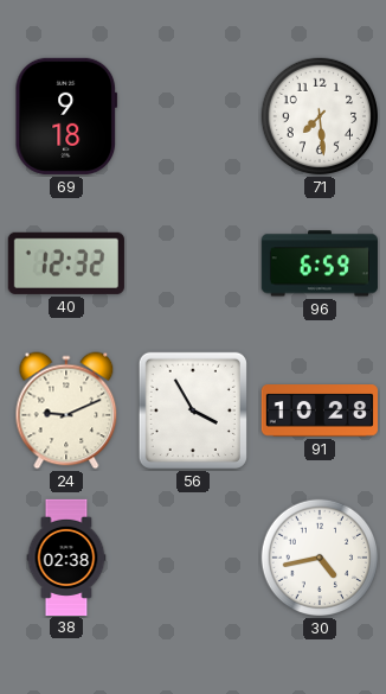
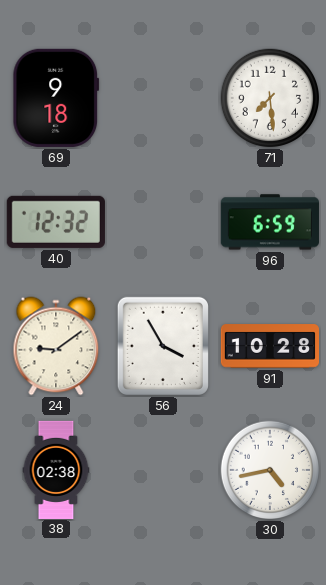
24: 9:11 -> 9:09
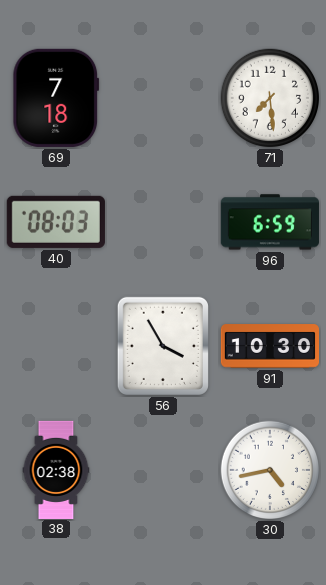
69: 9:18 -> 7:18
40: 12:32 -> 08:03
24: 9:09 -> none
91: 10:28 -> 10:30
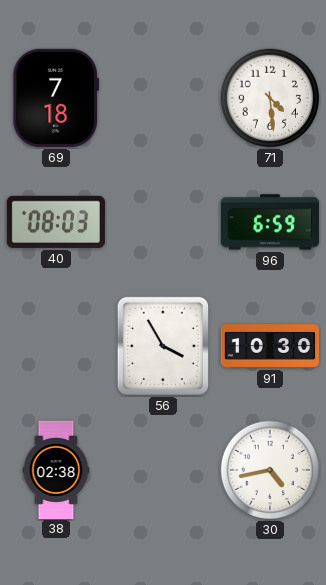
71: 7:29 -> 4:29
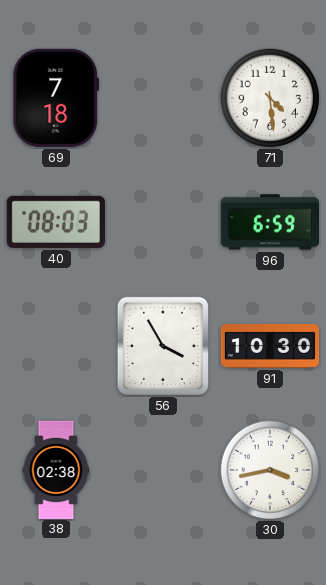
30: 4:43 -> 3:43
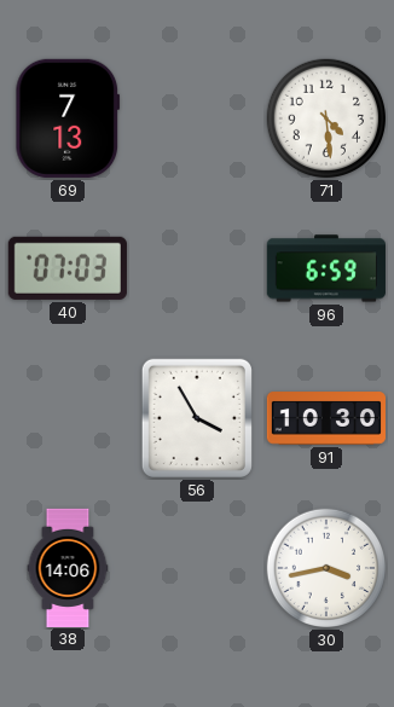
69: 7:18 -> 7:13
40: 08:03 -> 07:03
38: 02:38 -> 14:06
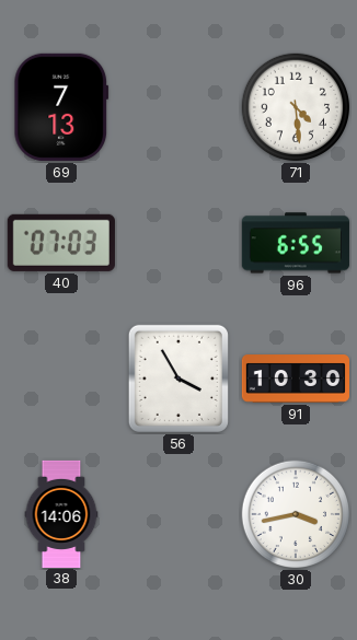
96: 6:59 -> 6:55
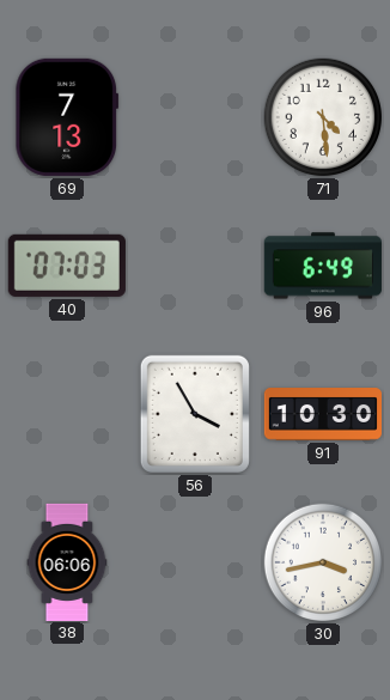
96: 6:55 -> 6:49
38: 14:06 -> 06:06
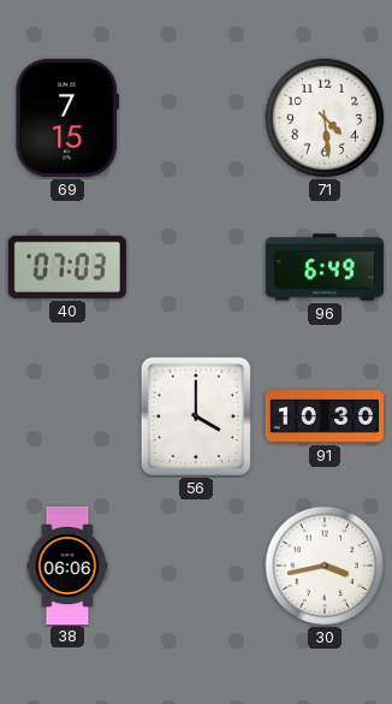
69: 7:13 -> 7:15
56: 3:55 -> 4:00
